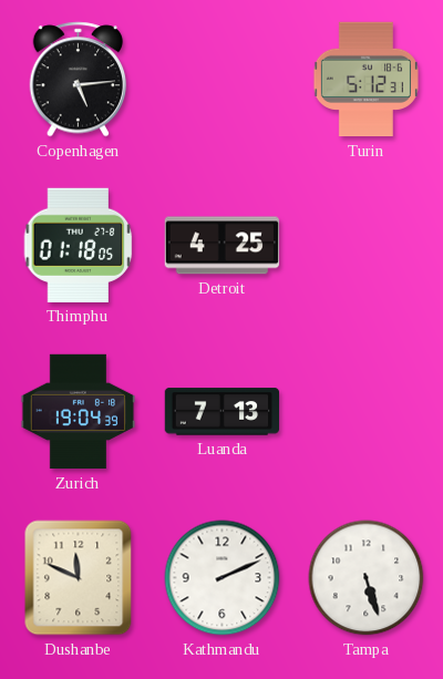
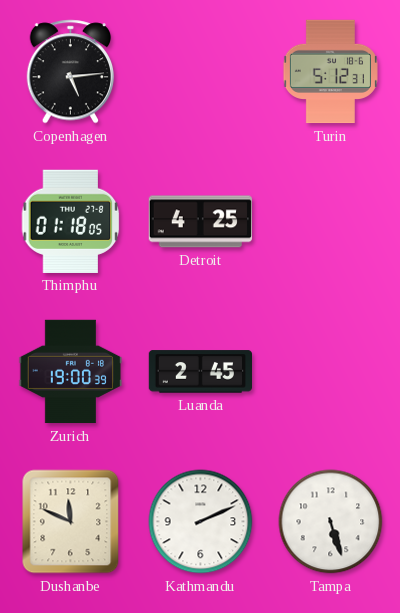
Zurich: 19:04 -> 19:00
Luanda: 7:13 -> 2:45
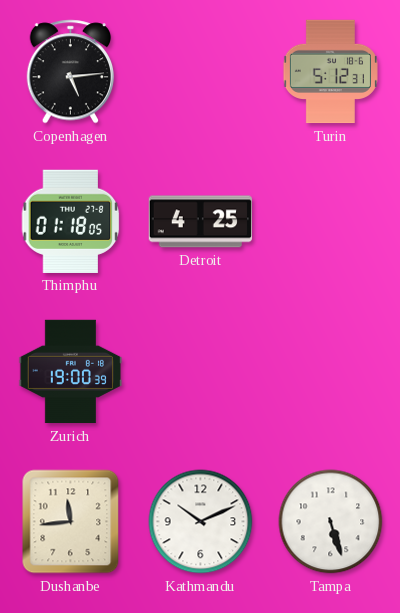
Luanda: 2:45 -> none
Dushanbe: 11:49 -> 11:44
Kathmandu: 2:11 -> 10:11
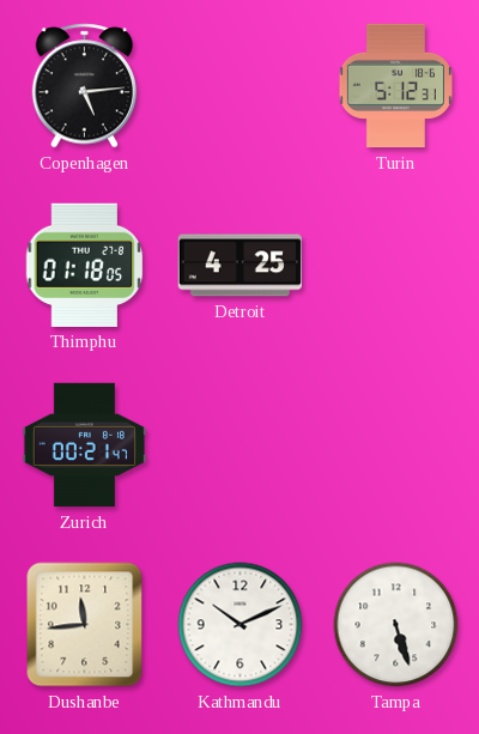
Zurich: 19:00 -> 00:21
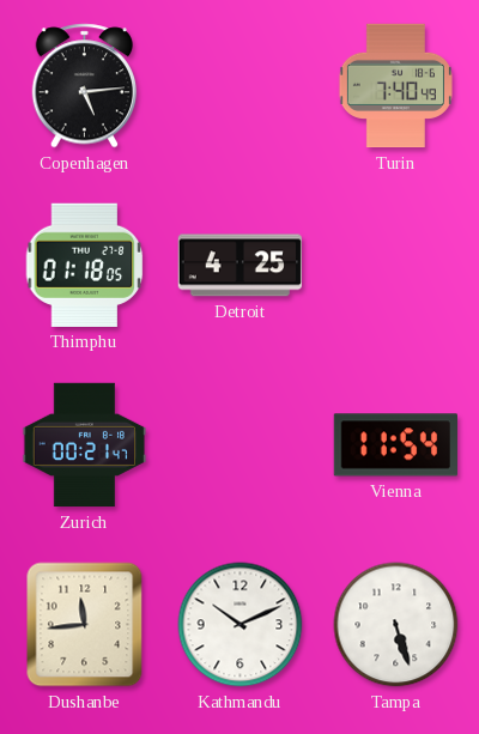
Turin: 5:12 -> 7:40
Vienna: none -> 11:54
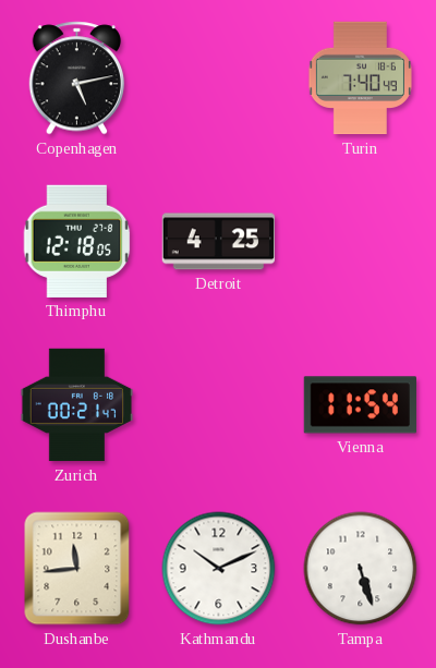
Copenhagen: 5:14 -> 5:13
Thimphu: 01:18 -> 12:18
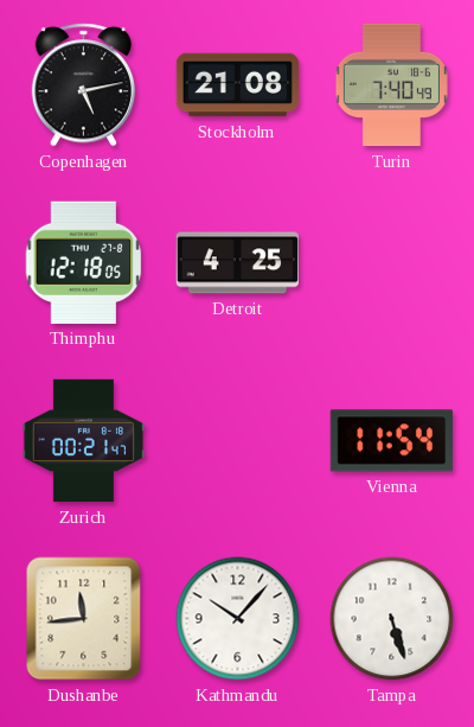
Stockholm: none -> 21:08
Kathmandu: 10:11 -> 10:07
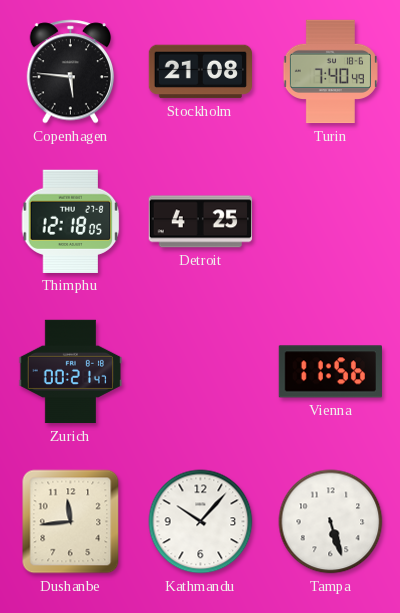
Copenhagen: 5:13 -> 5:46
Vienna: 11:54 -> 11:56
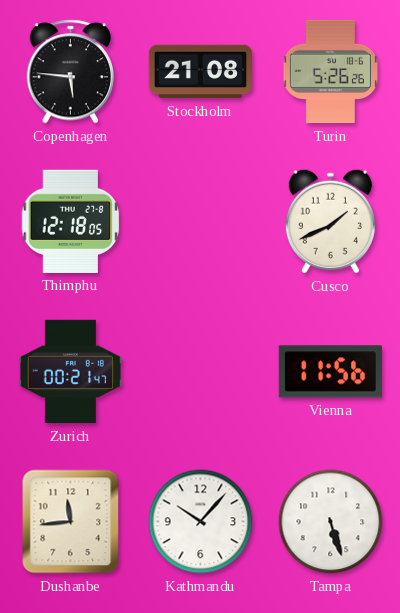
Turin: 7:40 -> 5:26
Detroit: 4:25 -> none
Cusco: none -> 1:41
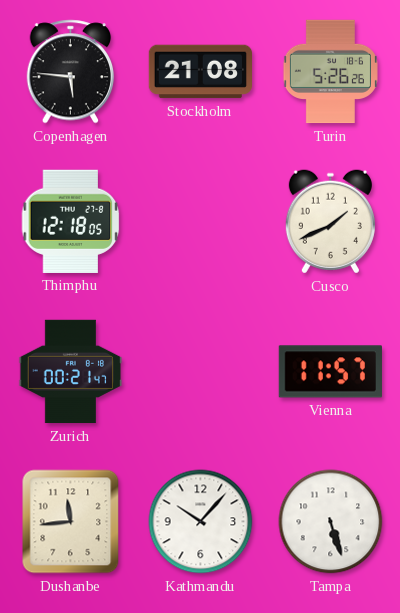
Vienna: 11:56 -> 11:57
